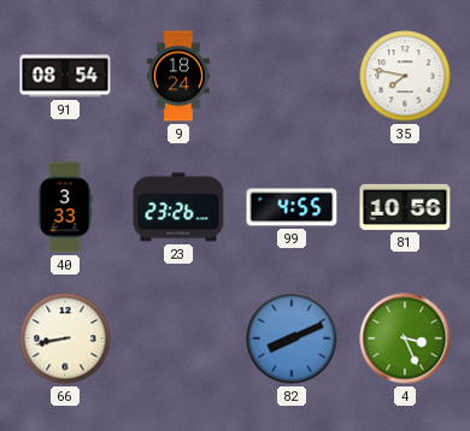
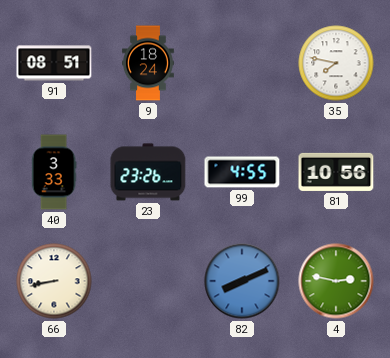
91: 08:54 -> 08:51
4: 3:26 -> 2:47
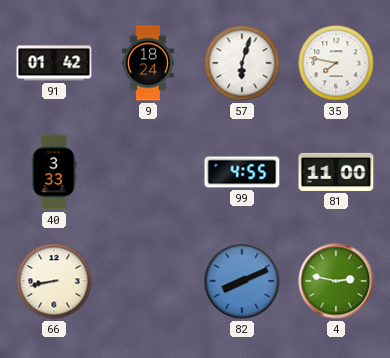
91: 08:51 -> 01:42
57: none -> 6:03
23: 23:26 -> none
81: 10:56 -> 11:00
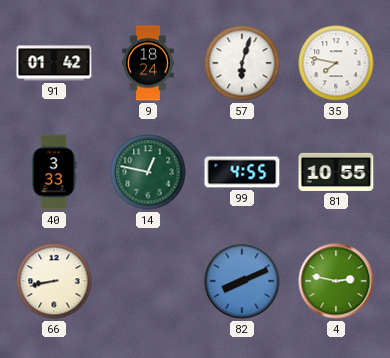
14: none -> 12:47
81: 11:00 -> 10:55
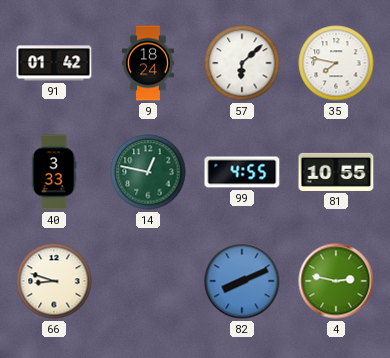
57: 6:03 -> 6:08
66: 8:43 -> 8:48
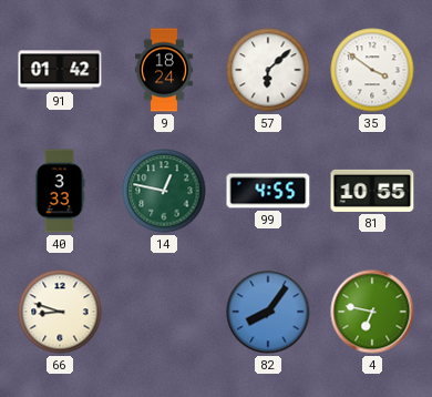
35: 7:47 -> 3:51
82: 8:11 -> 8:06
4: 2:47 -> 6:47
